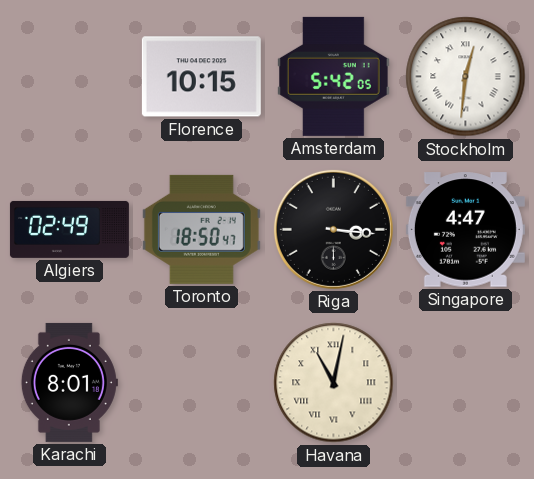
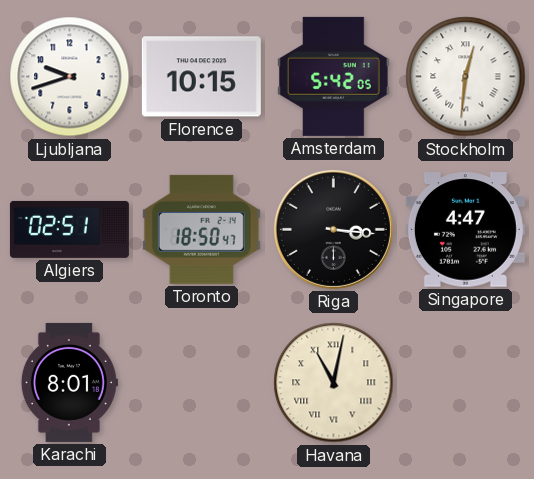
Ljubljana: none -> 9:42
Algiers: 02:49 -> 02:51
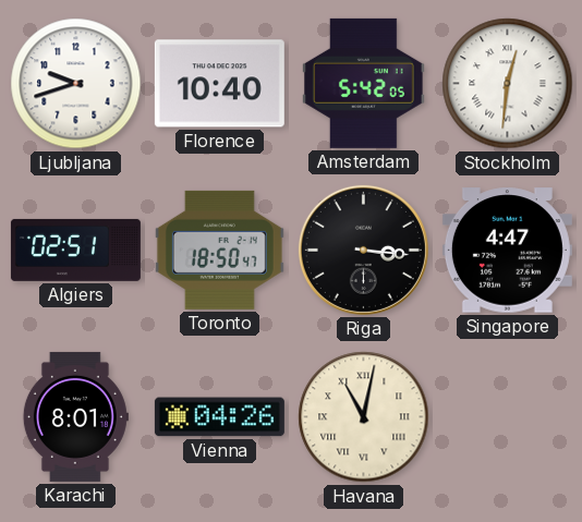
Florence: 10:15 -> 10:40
Vienna: none -> 04:26
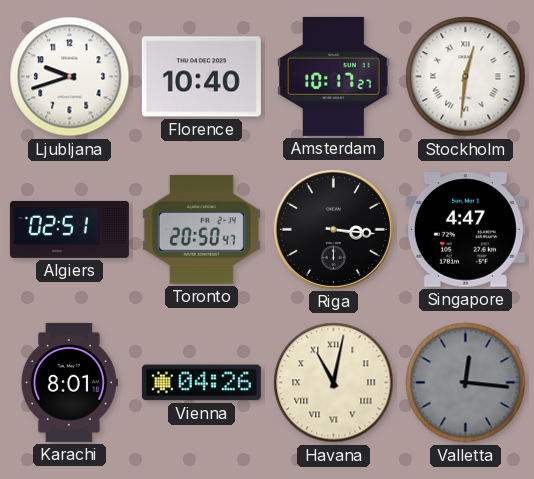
Amsterdam: 5:42 -> 10:17
Toronto: 18:50 -> 20:50
Valletta: none -> 12:16
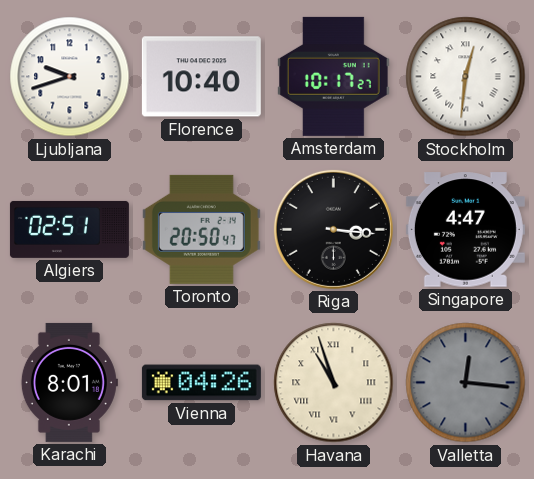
Havana: 11:02 -> 10:57
